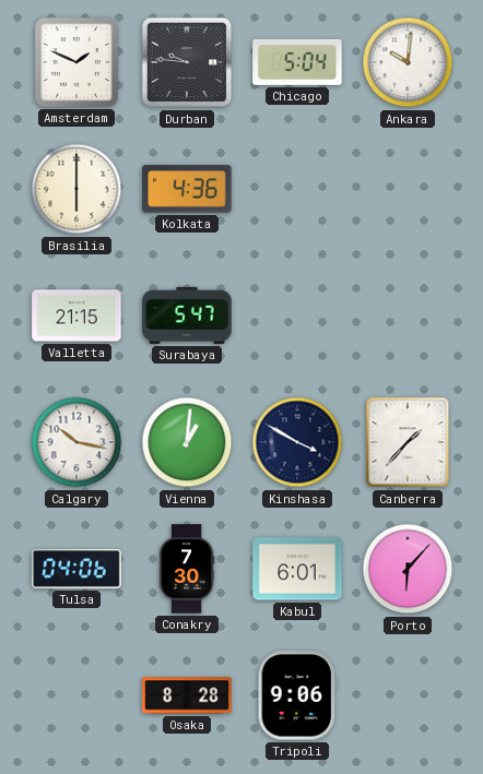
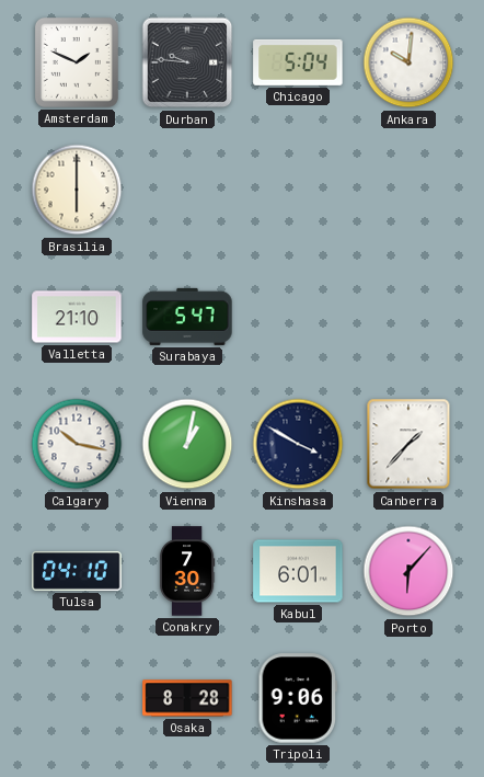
Kolkata: 4:36 -> none
Valletta: 21:15 -> 21:10
Vienna: 1:01 -> 1:02
Tulsa: 04:06 -> 04:10
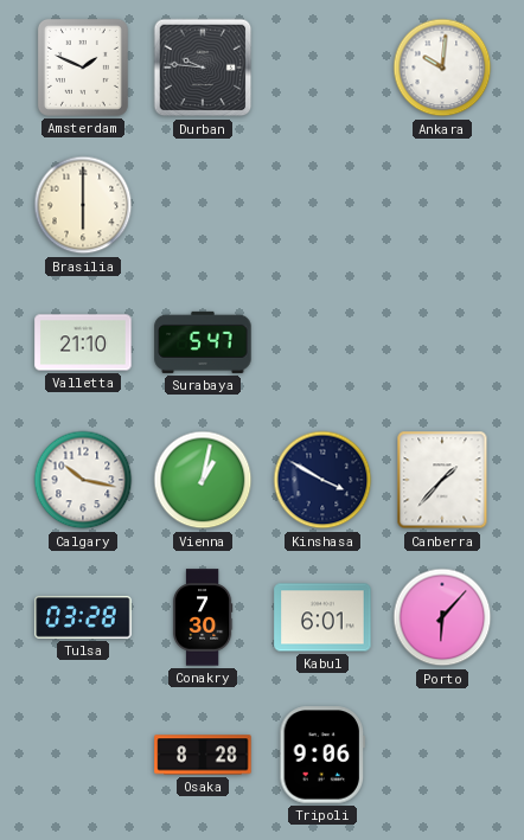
Chicago: 5:04 -> none
Tulsa: 04:10 -> 03:28
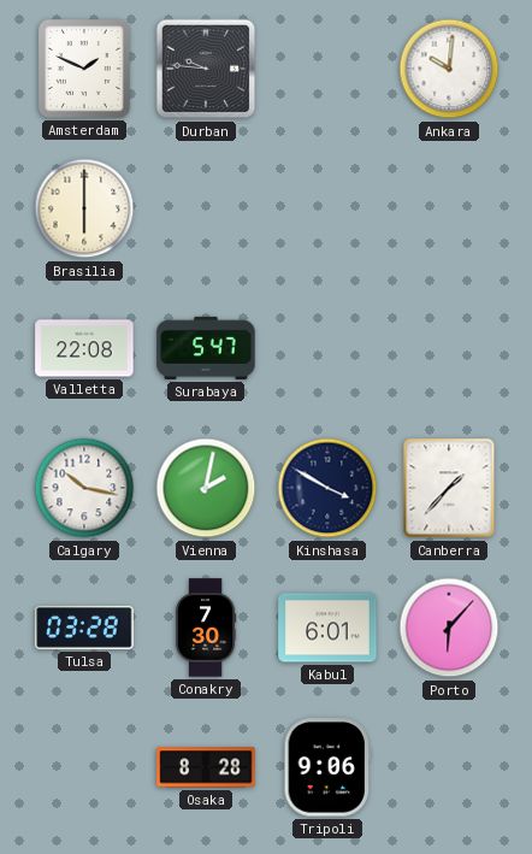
Valletta: 21:10 -> 22:08
Vienna: 1:02 -> 2:02
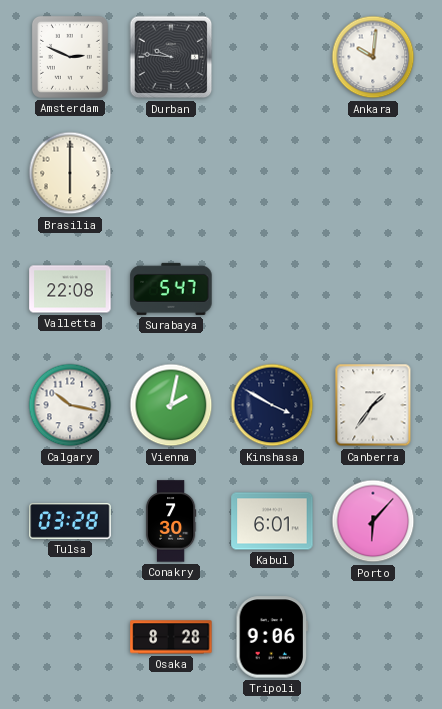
Amsterdam: 1:49 -> 2:49
Canberra: 1:37 -> 1:36
